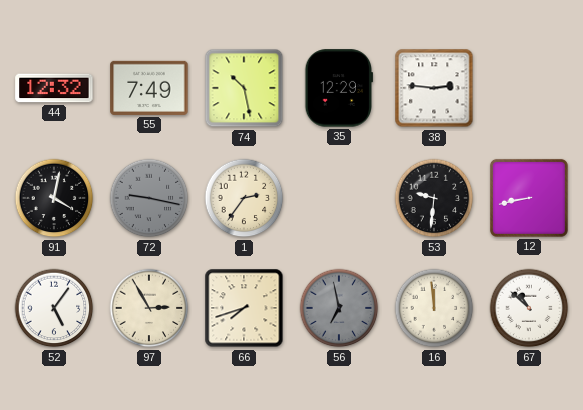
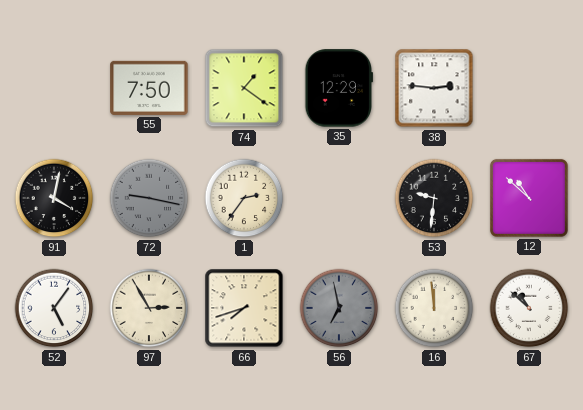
44: 12:32 -> none
55: 7:49 -> 7:50
74: 10:28 -> 1:21
12: 8:43 -> 10:52
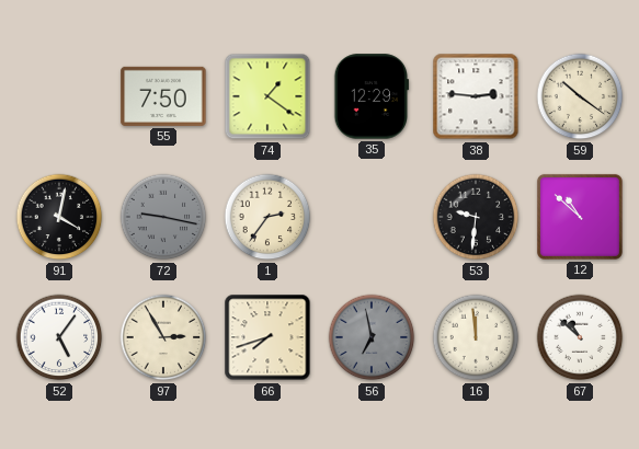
59: none -> 10:21
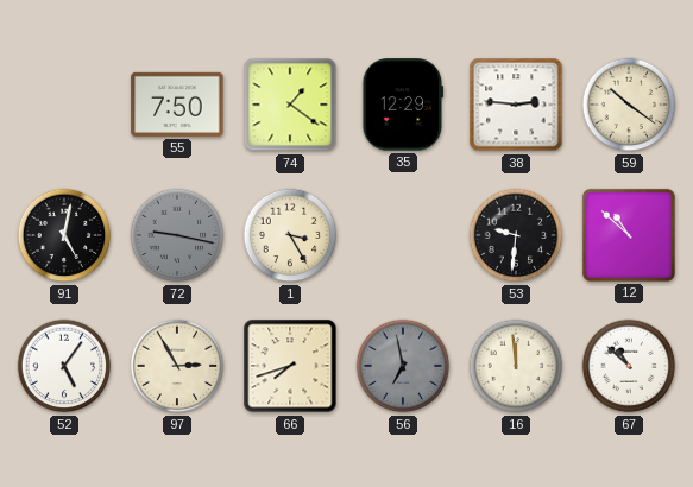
91: 4:02 -> 5:02
1: 2:36 -> 3:25
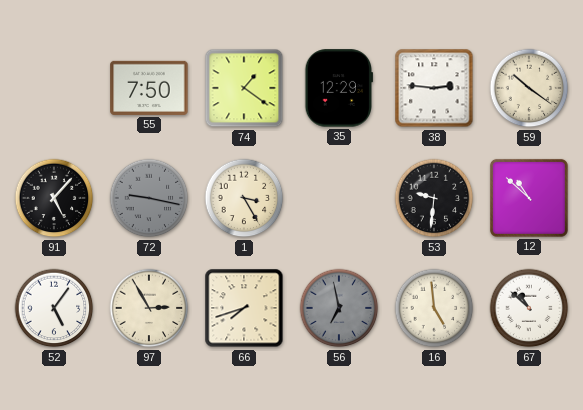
91: 5:02 -> 5:07
16: 11:59 -> 4:59
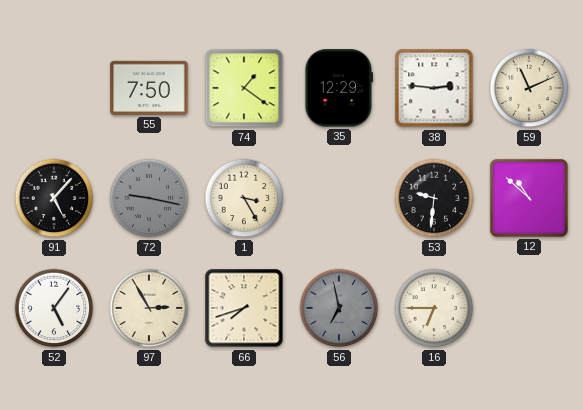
59: 10:21 -> 11:11
16: 4:59 -> 6:45
67: 10:52 -> none
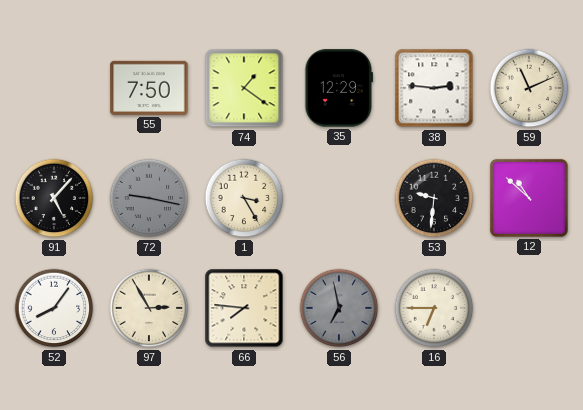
52: 5:06 -> 8:06
66: 7:42 -> 7:46
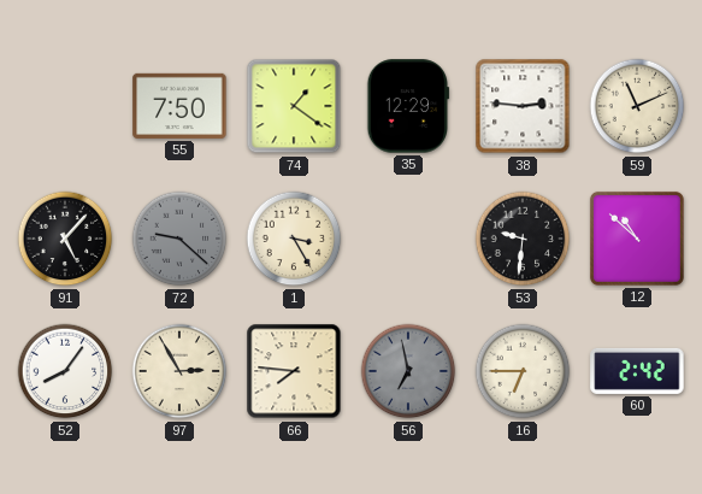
72: 9:17 -> 9:22
60: none -> 2:42
